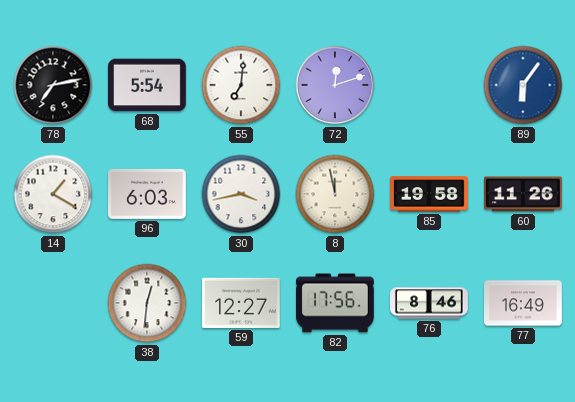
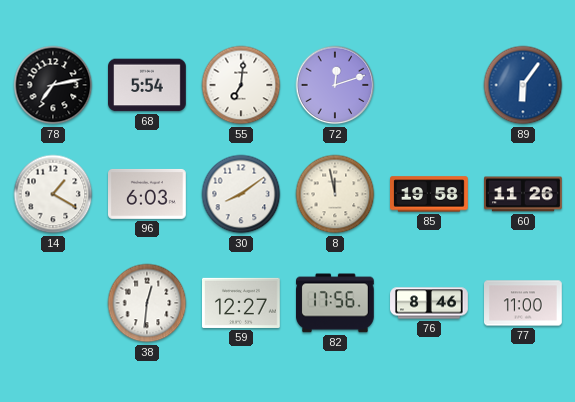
30: 3:43 -> 8:09
77: 16:49 -> 11:00
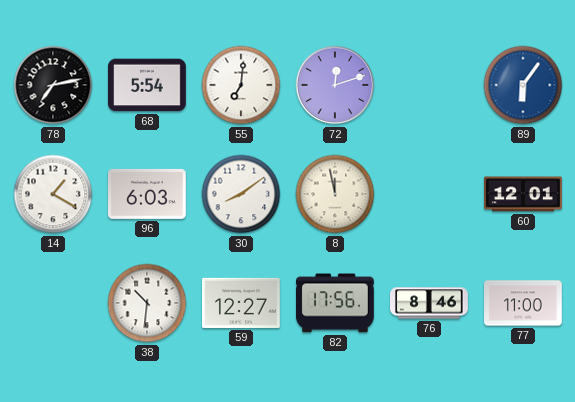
85: 19:58 -> none
60: 11:26 -> 12:01
38: 12:31 -> 10:31
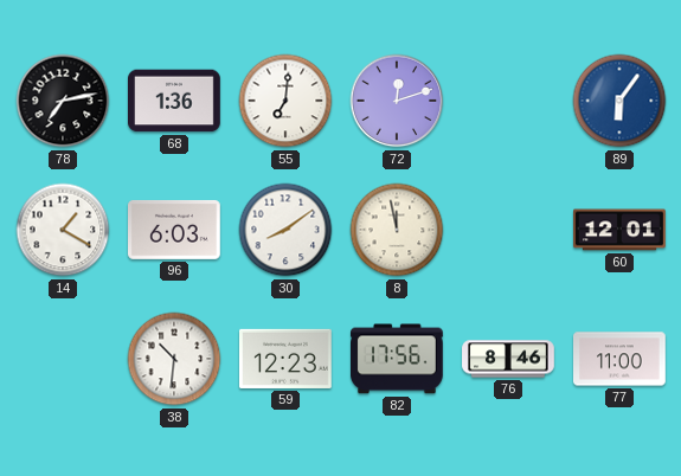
68: 5:54 -> 1:36
59: 12:27 -> 12:23
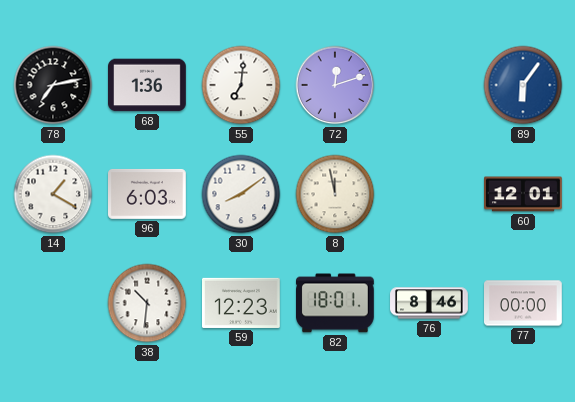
82: 17:56 -> 18:01
77: 11:00 -> 00:00
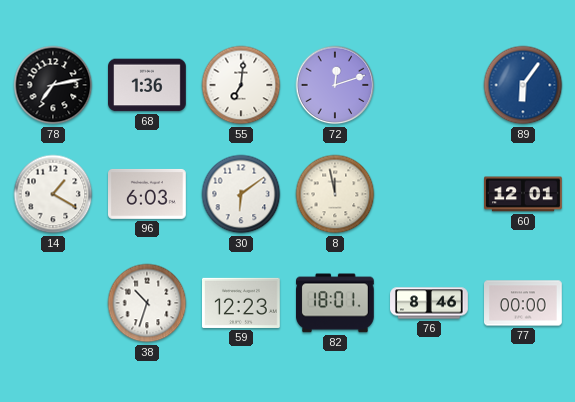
30: 8:09 -> 6:09
38: 10:31 -> 10:33
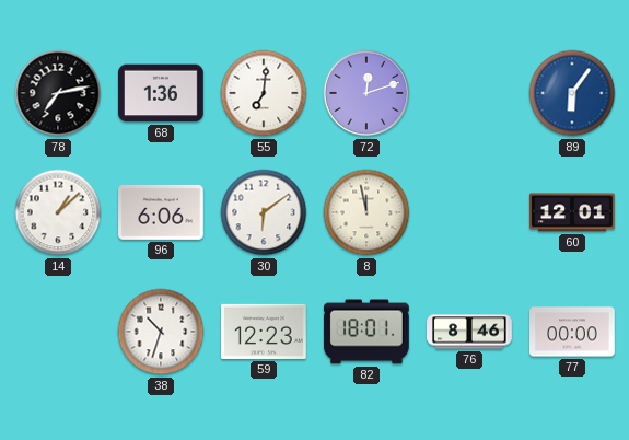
14: 1:20 -> 1:08
96: 6:03 -> 6:06
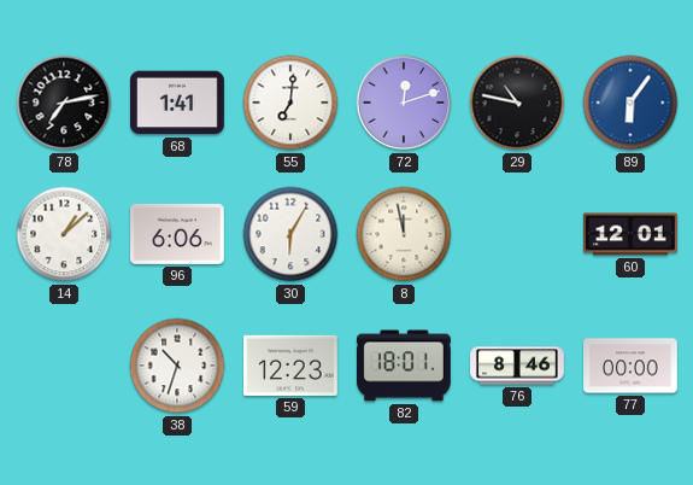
68: 1:36 -> 1:41
29: none -> 10:47
30: 6:09 -> 6:05
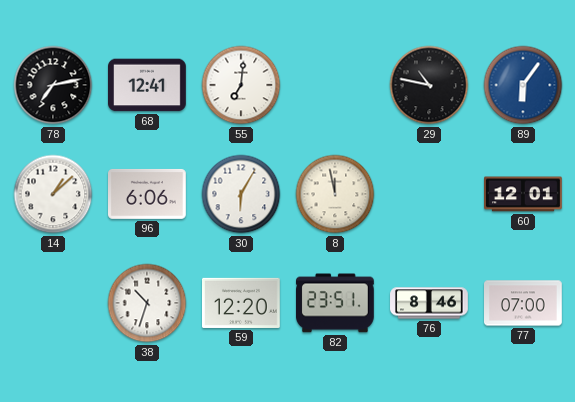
68: 1:41 -> 12:41
72: 12:12 -> none
59: 12:23 -> 12:20
82: 18:01 -> 23:51
77: 00:00 -> 07:00
